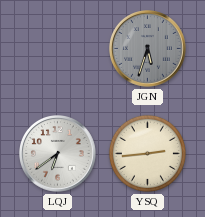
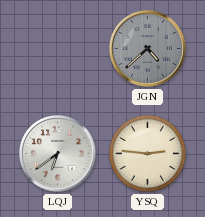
JGN: 5:33 -> 4:38
YSQ: 2:44 -> 2:46
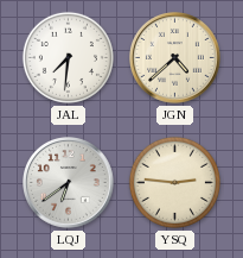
JAL: none -> 7:31
JGN dial: grey -> cream
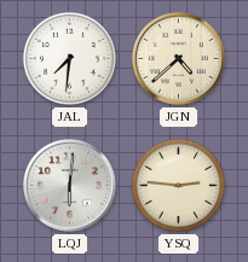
LQJ: 6:39 -> 6:01
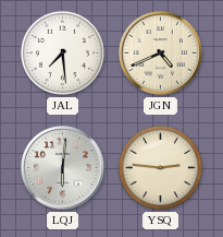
JAL: 7:31 -> 7:29
JGN: 4:38 -> 4:41
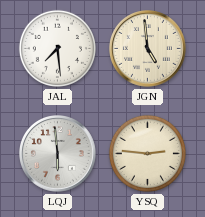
JGN: 4:41 -> 4:59
LQJ: 6:01 -> 5:59
